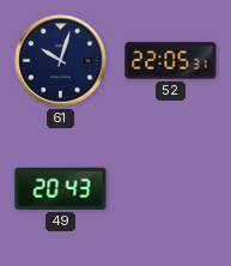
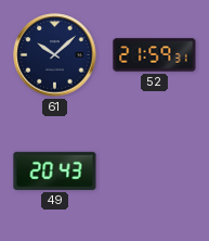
61: 10:03 -> 10:08
52: 22:05 -> 21:59
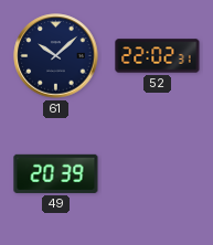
52: 21:59 -> 22:02
49: 20:43 -> 20:39
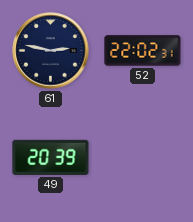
61: 10:08 -> 2:47
